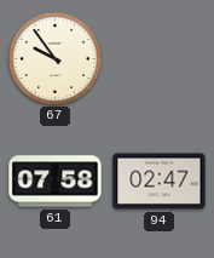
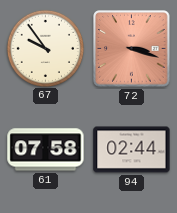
72: none -> 3:18
94: 02:47 -> 02:44
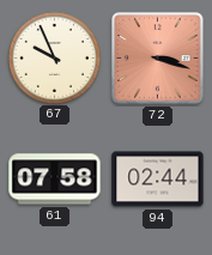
67: 9:54 -> 9:56
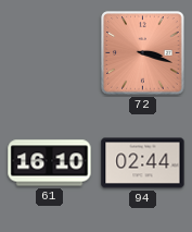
67: 9:56 -> none
61: 07:58 -> 16:10
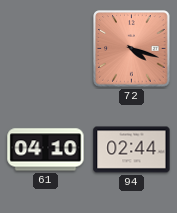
72: 3:18 -> 4:18
61: 16:10 -> 04:10
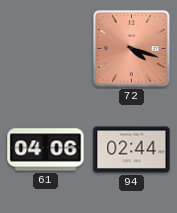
61: 04:10 -> 04:06
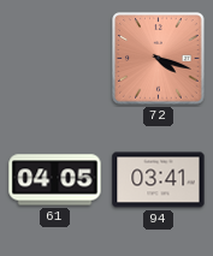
61: 04:06 -> 04:05
94: 02:44 -> 03:41
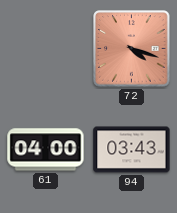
61: 04:05 -> 04:00
94: 03:41 -> 03:43
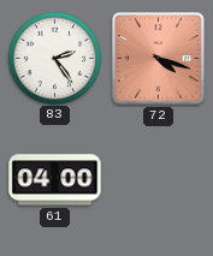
83: none -> 2:24
94: 03:43 -> none
